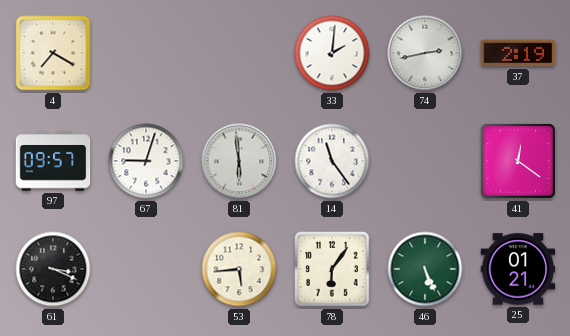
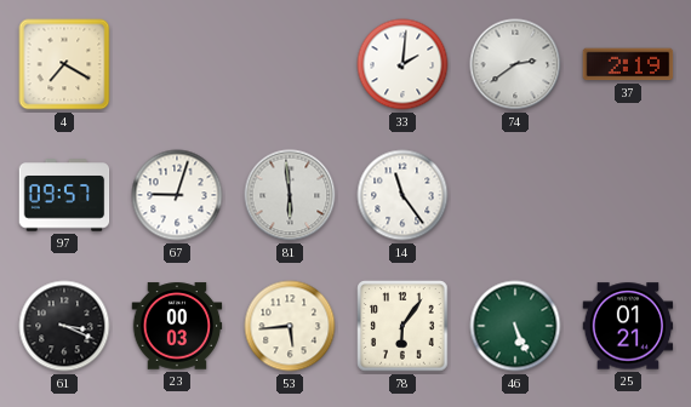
74: 2:43 -> 2:39
41: 12:21 -> none
23: none -> 00:03
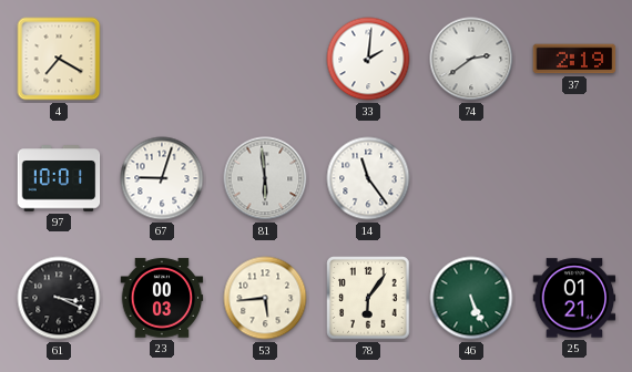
97: 09:57 -> 10:01
